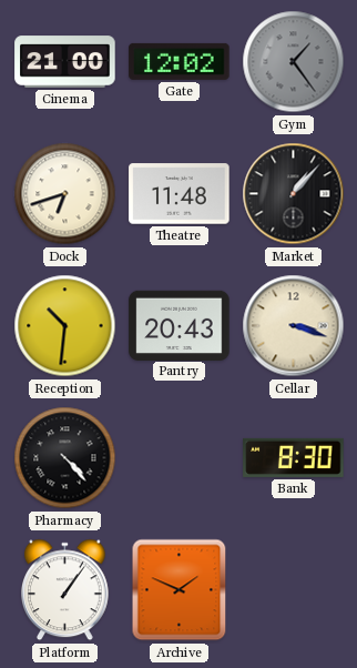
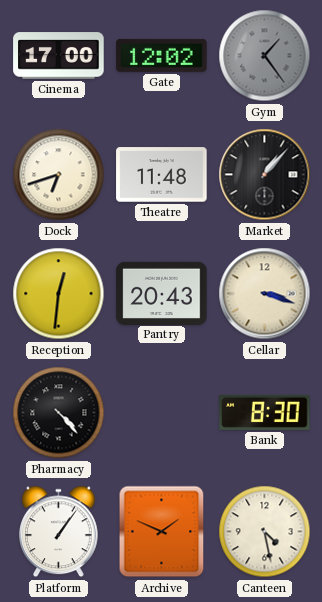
Cinema: 21:00 -> 17:00
Reception: 10:31 -> 12:31
Canteen: none -> 4:28
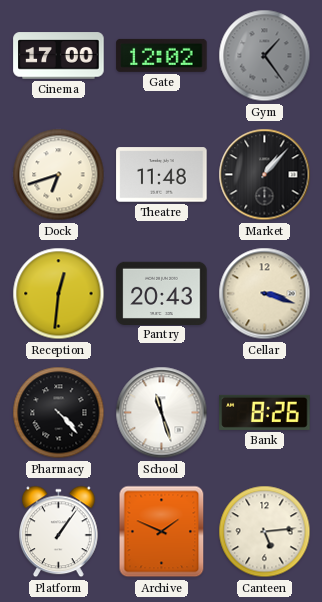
School: none -> 11:27
Bank: 8:30 -> 8:26
Canteen: 4:28 -> 5:14
